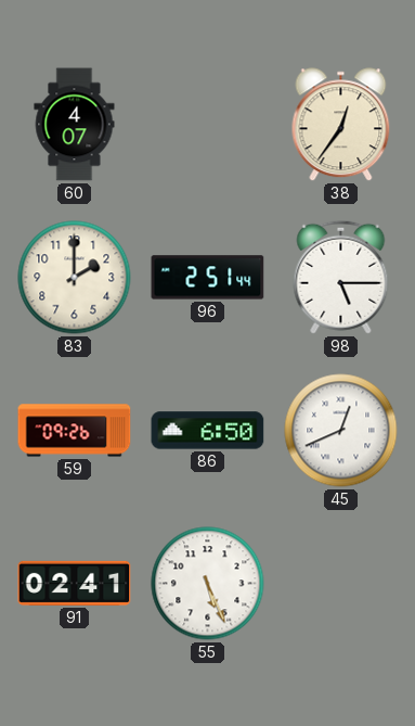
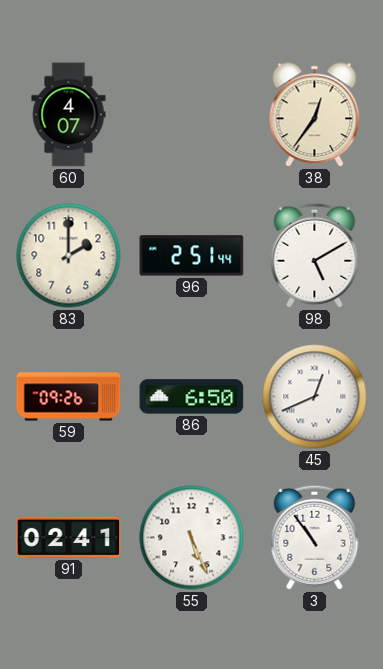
98: 5:15 -> 5:10
3: none -> 10:54
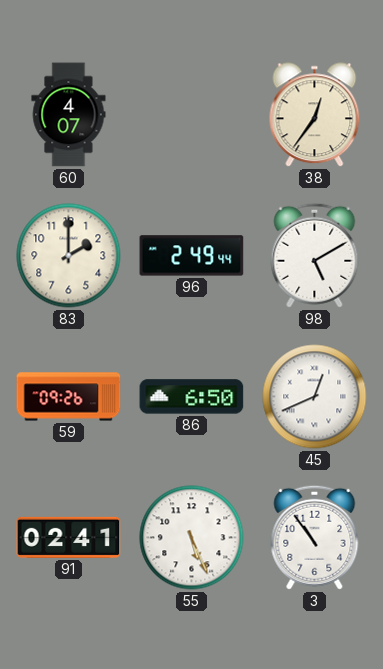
96: 2:51 -> 2:49
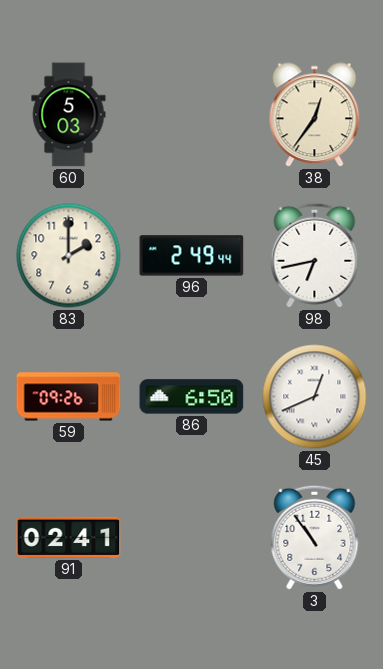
60: 4:07 -> 5:03
98: 5:10 -> 6:43
55: 5:26 -> none
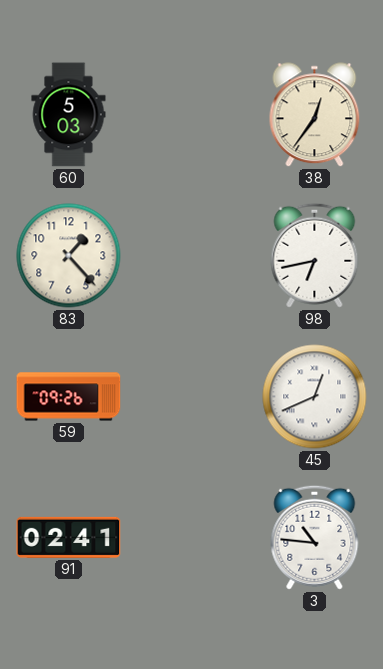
83: 2:00 -> 1:23
96: 2:49 -> none
86: 6:50 -> none
3: 10:54 -> 10:46
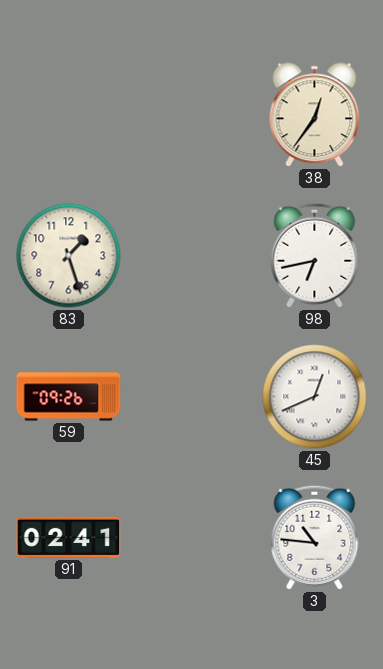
60: 5:03 -> none
83: 1:23 -> 1:27
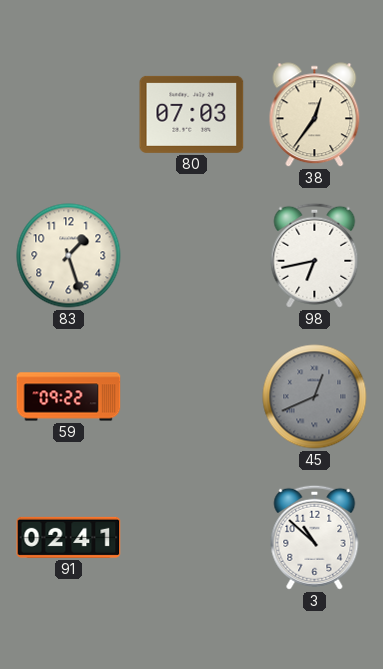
80: none -> 07:03
59: 09:26 -> 09:22
45 dial: white -> grey
3: 10:46 -> 10:52
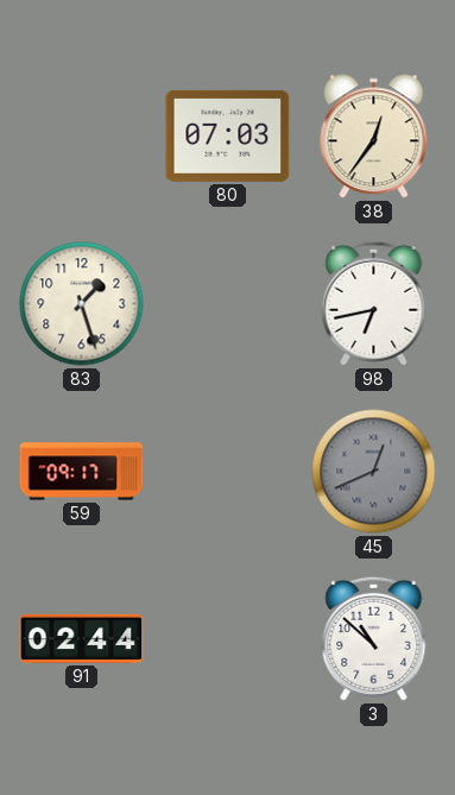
59: 09:22 -> 09:17
91: 02:41 -> 02:44
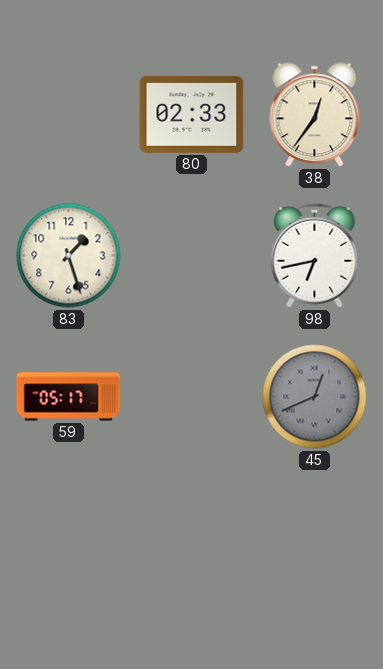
80: 07:03 -> 02:33
59: 09:17 -> 05:17
91: 02:44 -> none
3: 10:52 -> none
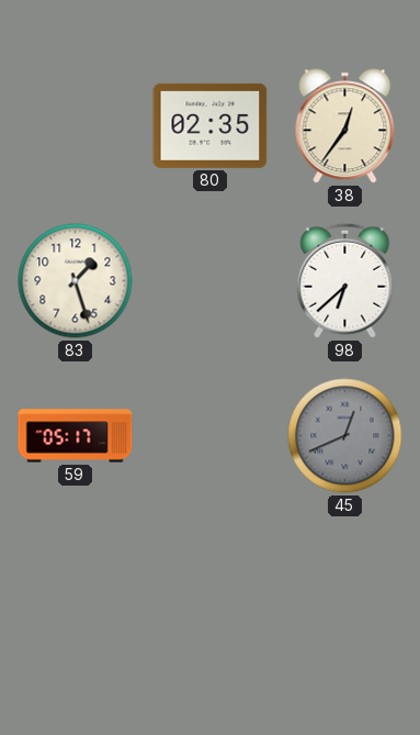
80: 02:33 -> 02:35
98: 6:43 -> 6:38
